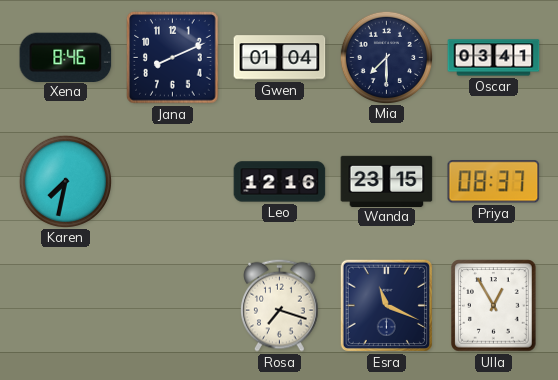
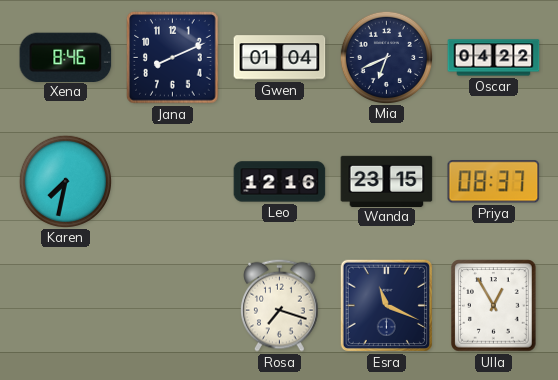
Mia: 7:30 -> 6:41
Oscar: 03:41 -> 04:22
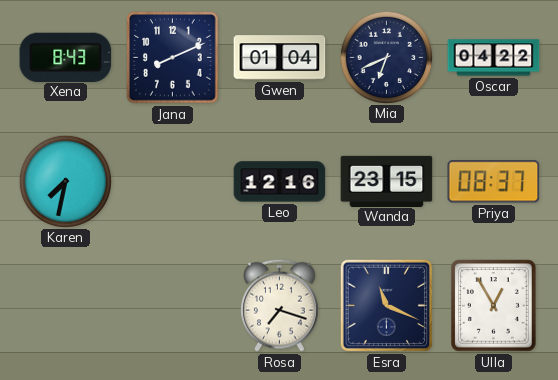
Xena: 8:46 -> 8:43
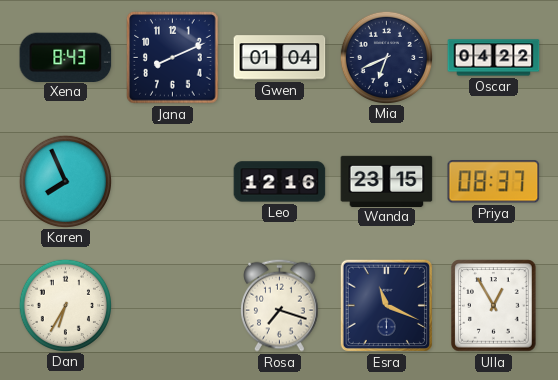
Karen: 7:32 -> 7:56
Dan: none -> 6:35
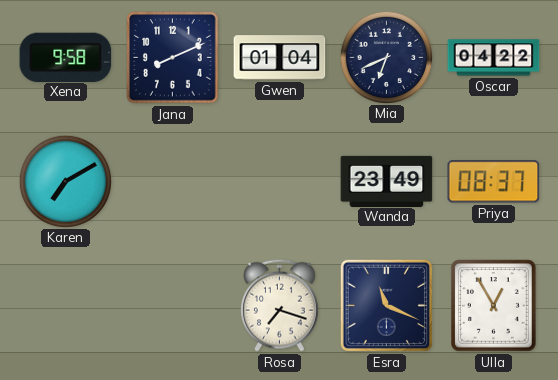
Xena: 8:43 -> 9:58
Karen: 7:56 -> 7:10
Leo: 12:16 -> none
Wanda: 23:15 -> 23:49
Dan: 6:35 -> none
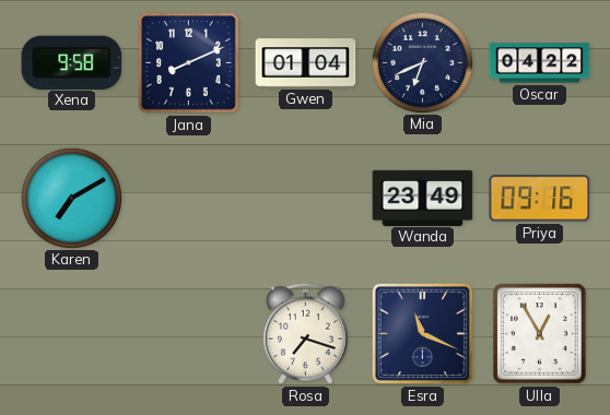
Priya: 08:37 -> 09:16
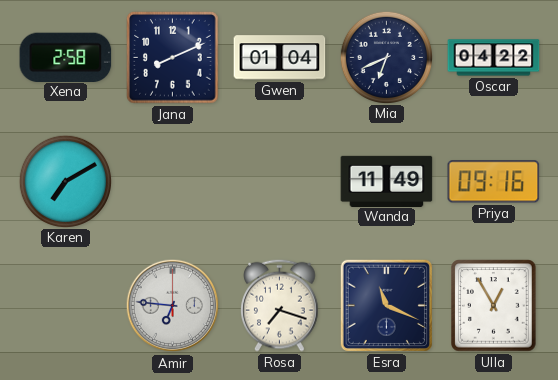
Xena: 9:58 -> 2:58
Wanda: 23:49 -> 11:49
Amir: none -> 6:46
